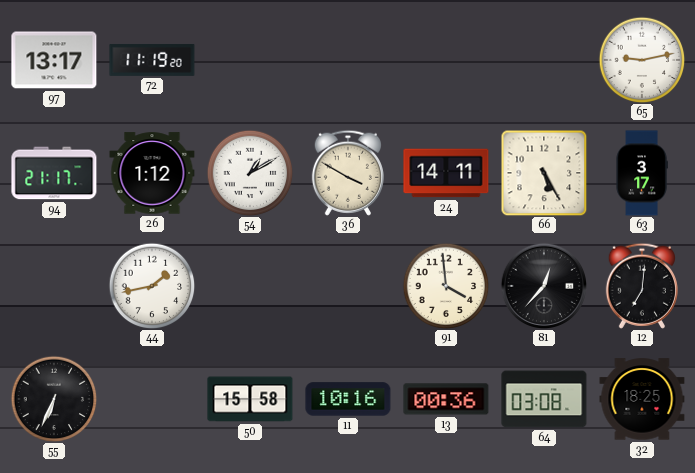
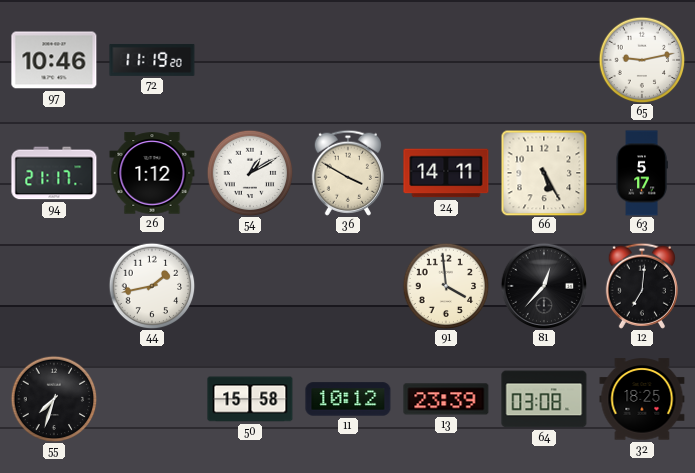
97: 13:17 -> 10:46
63: 3:17 -> 5:17
55: 6:34 -> 7:33
11: 10:16 -> 10:12
13: 00:36 -> 23:39
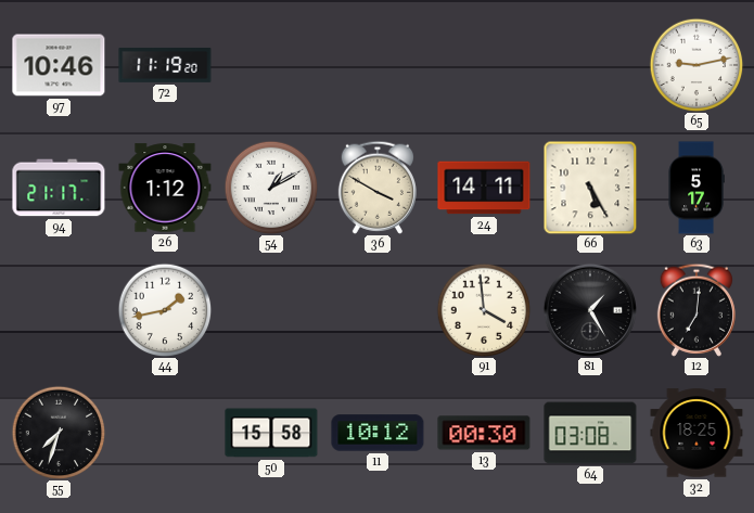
81: 12:37 -> 1:25
13: 23:39 -> 00:30
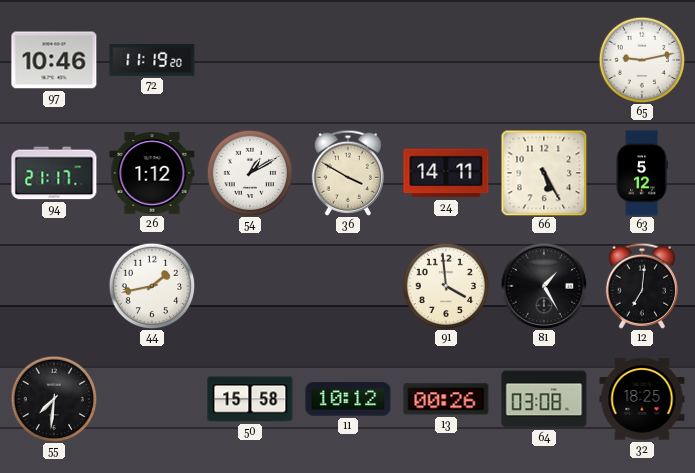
63: 5:17 -> 5:12
55: 7:33 -> 7:31
13: 00:30 -> 00:26
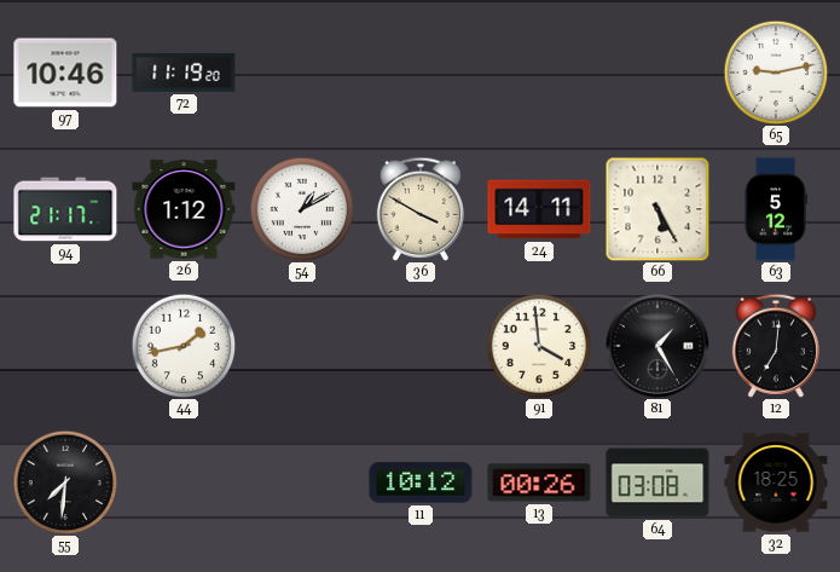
50: 15:58 -> none
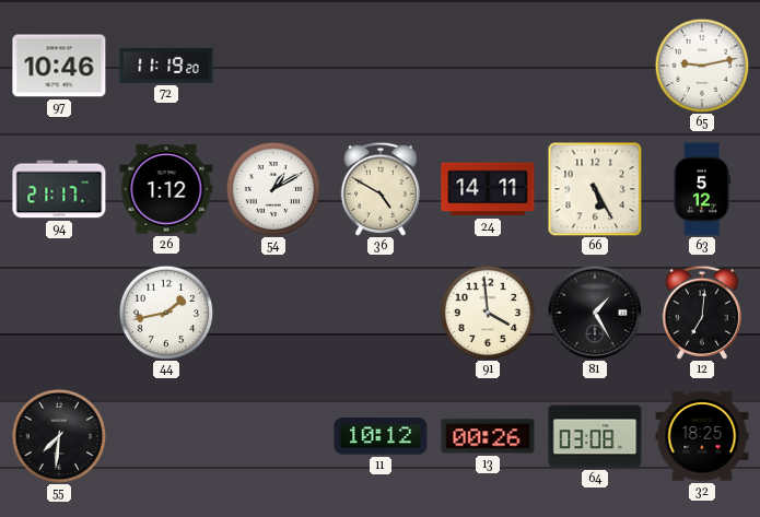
36: 3:50 -> 4:50
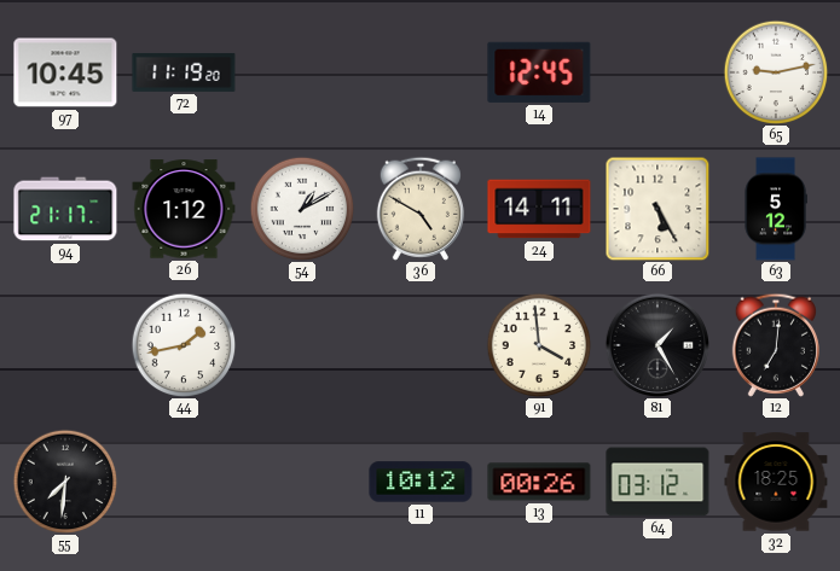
97: 10:46 -> 10:45
14: none -> 12:45
64: 03:08 -> 03:12
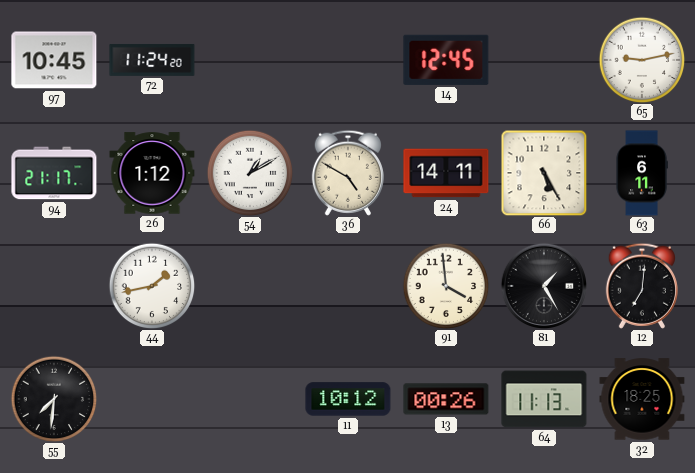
72: 11:19 -> 11:24
63: 5:12 -> 6:11
64: 03:12 -> 11:13
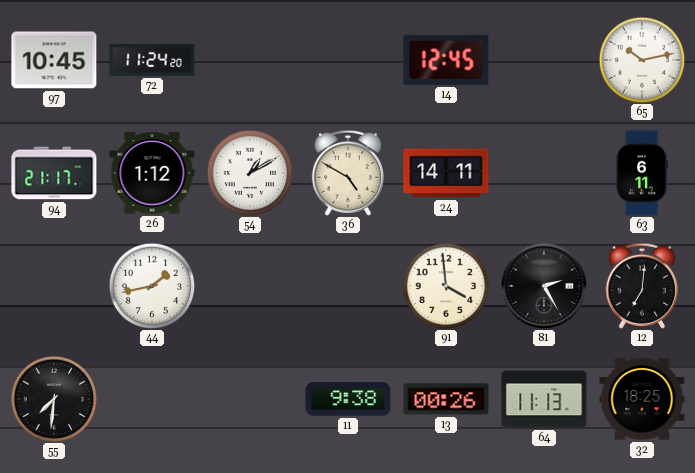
65: 9:13 -> 10:13
66: 5:25 -> none
81: 1:25 -> 2:25
11: 10:12 -> 9:38
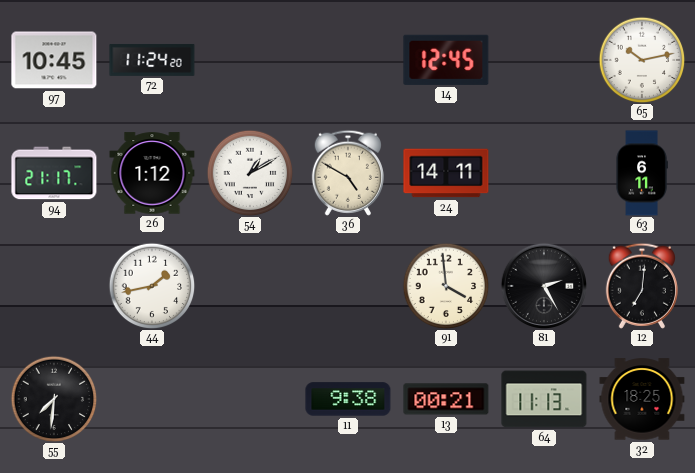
13: 00:26 -> 00:21
